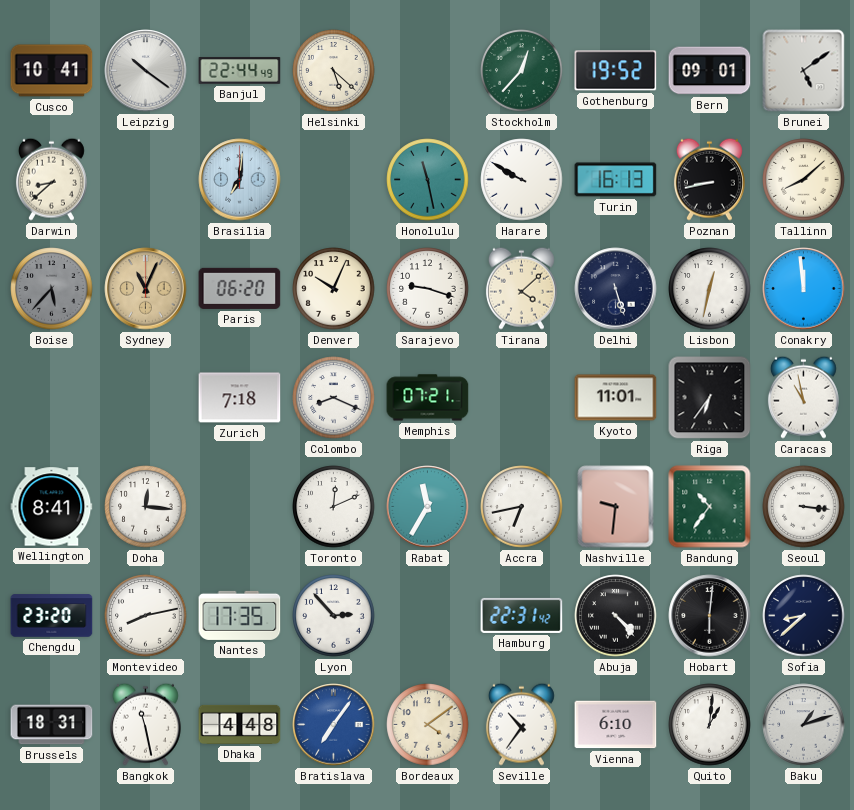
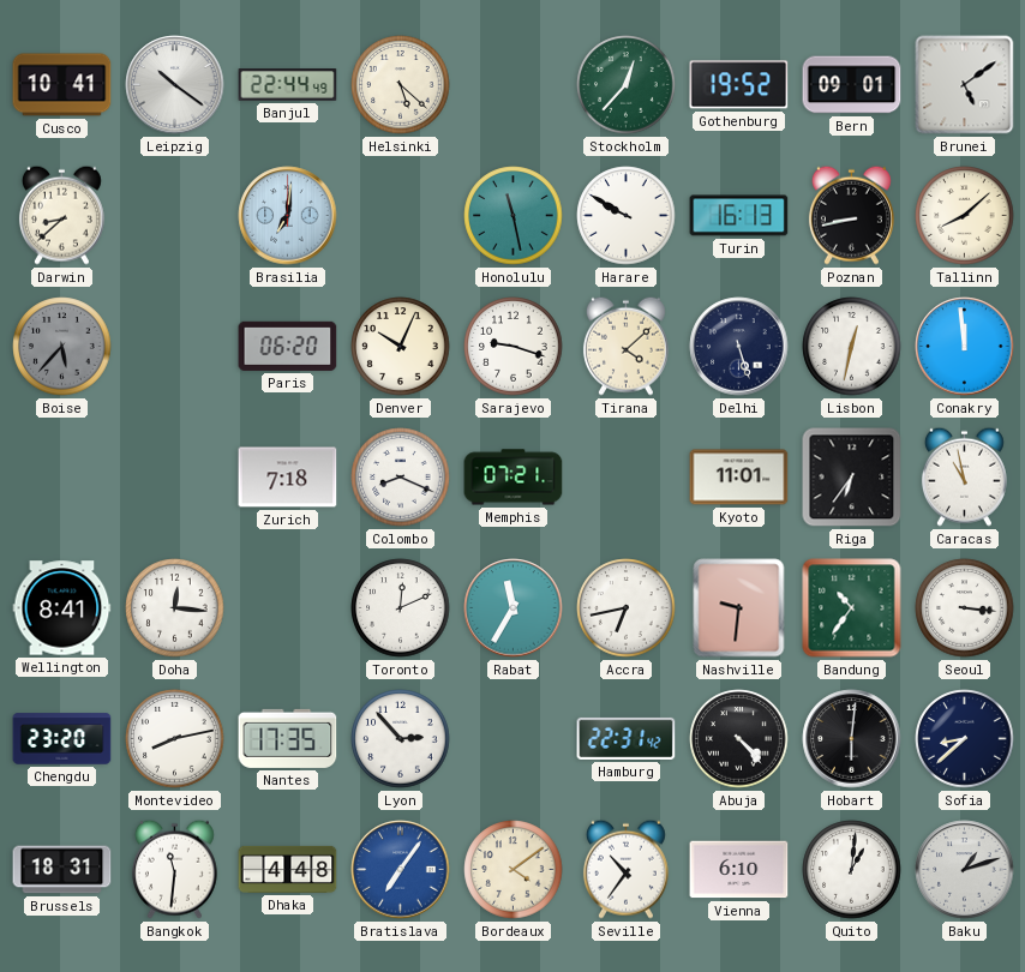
Sydney: 11:04 -> none
Bangkok: 11:28 -> 11:31
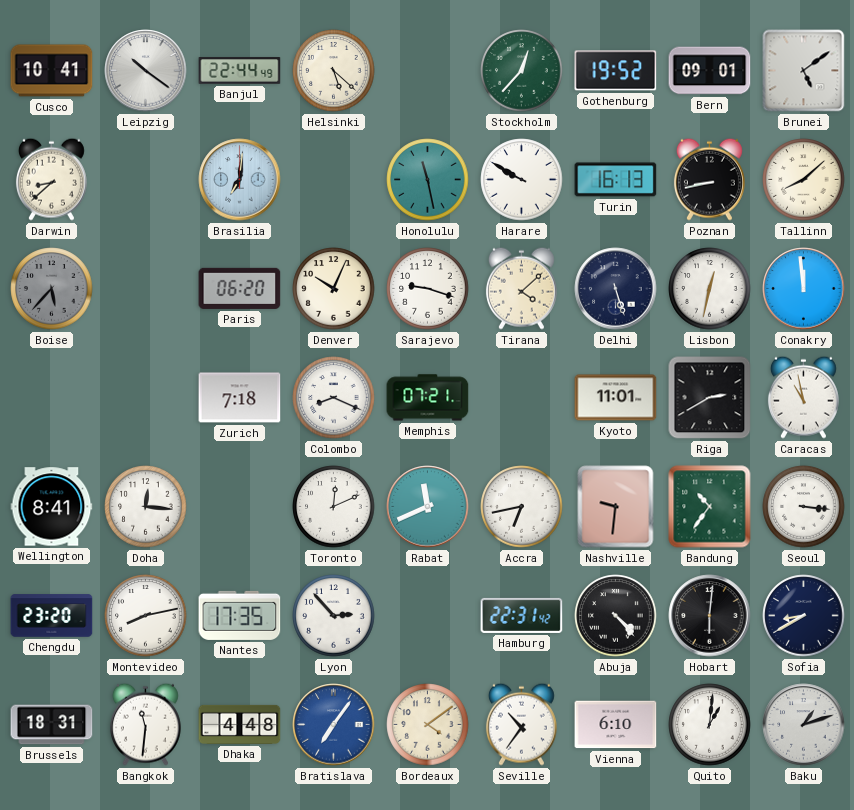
Riga: 6:36 -> 2:40
Rabat: 11:35 -> 11:41
Sofia: 8:38 -> 8:40
